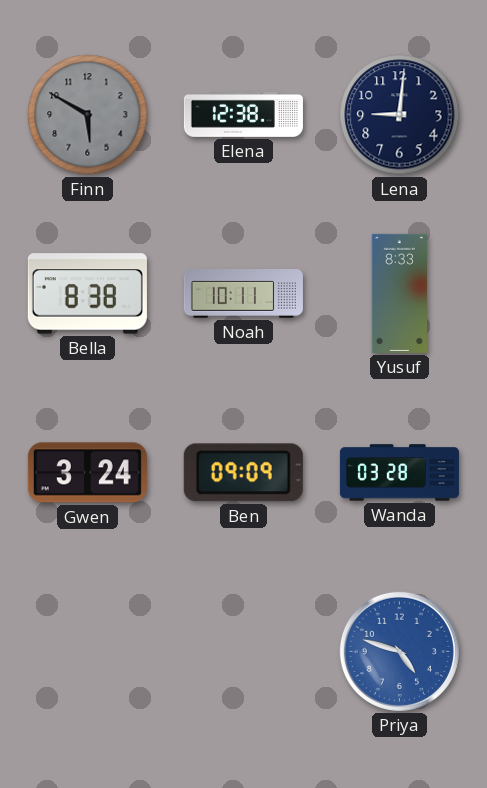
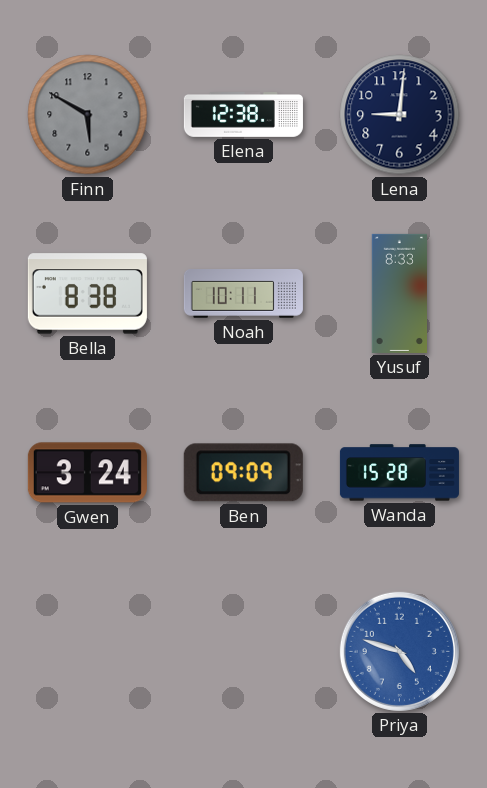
Wanda: 03:28 -> 15:28
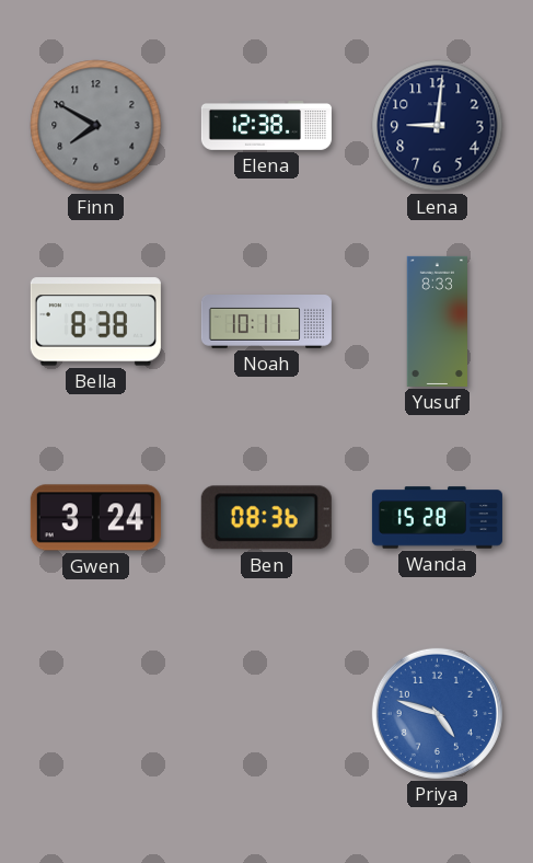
Finn: 5:50 -> 7:50
Ben: 09:09 -> 08:36
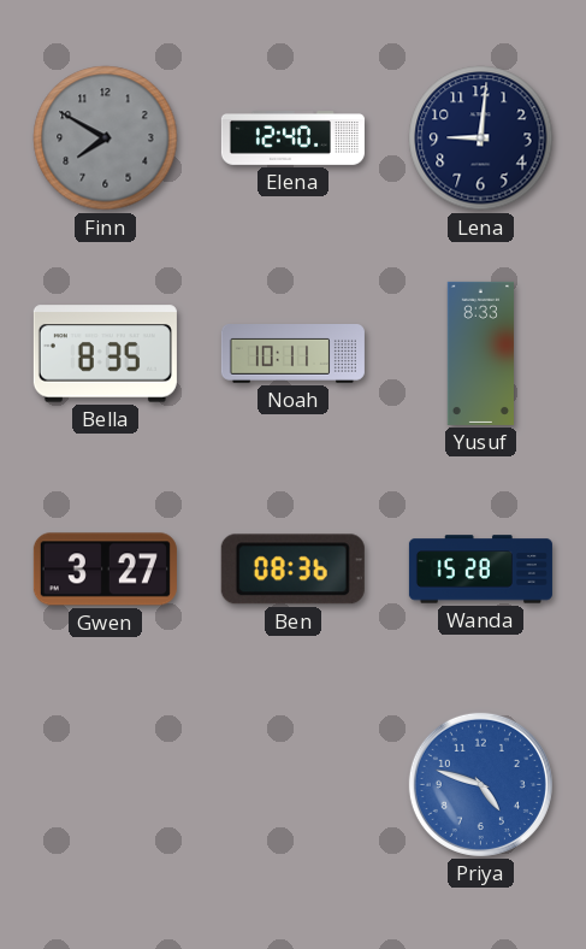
Elena: 12:38 -> 12:40
Bella: 8:38 -> 8:35
Gwen: 3:24 -> 3:27
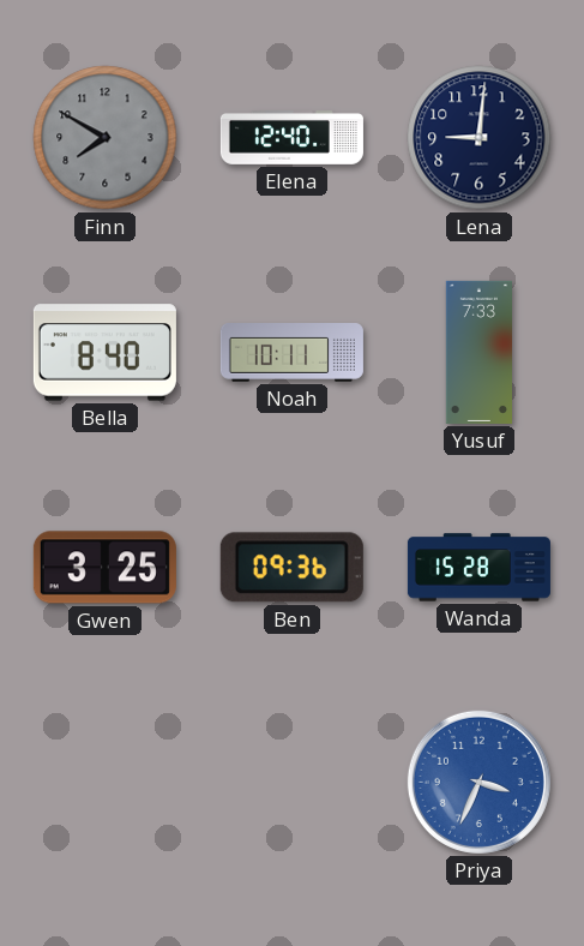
Bella: 8:35 -> 8:40
Yusuf: 8:33 -> 7:33
Gwen: 3:27 -> 3:25
Ben: 08:36 -> 09:36
Priya: 4:48 -> 3:34
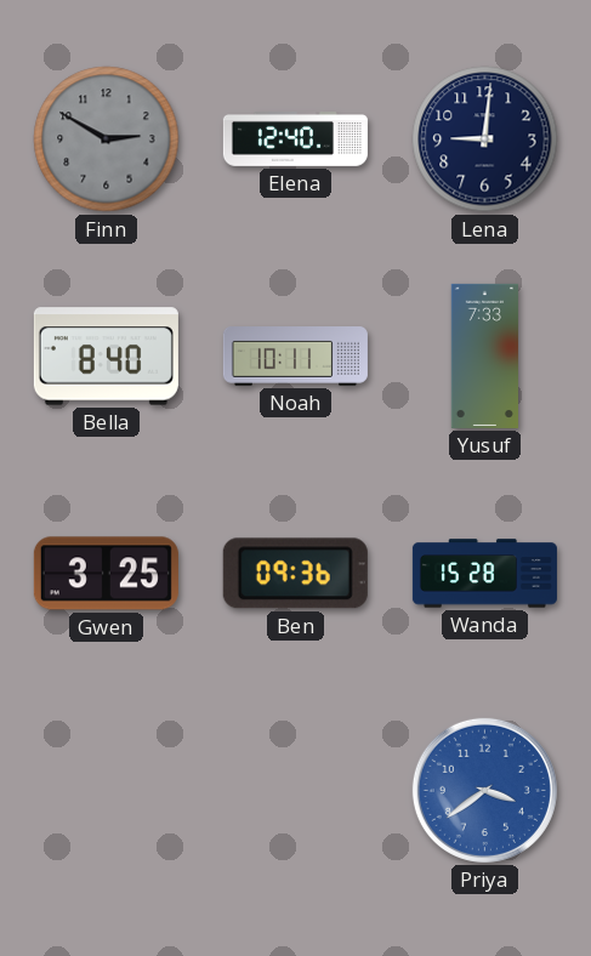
Finn: 7:50 -> 2:50
Priya: 3:34 -> 3:39
